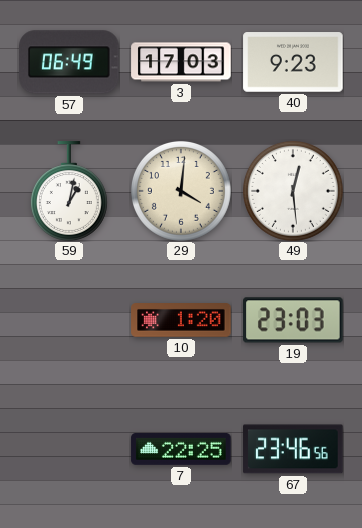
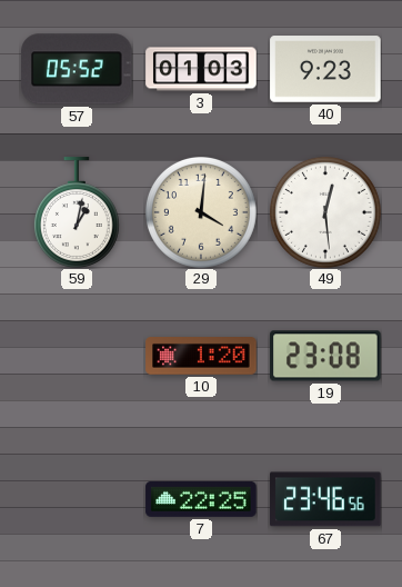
57: 06:49 -> 05:52
3: 17:03 -> 01:03
19: 23:03 -> 23:08
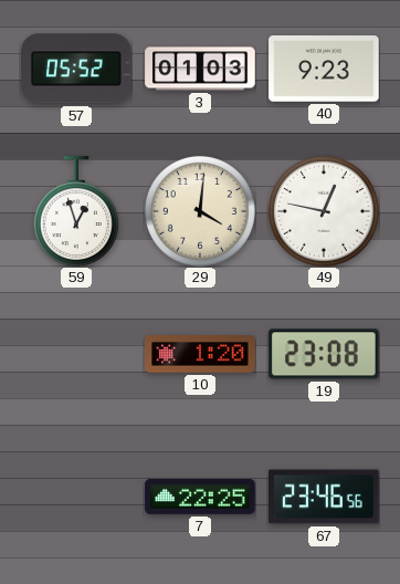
59: 1:02 -> 12:57
49: 12:29 -> 12:47
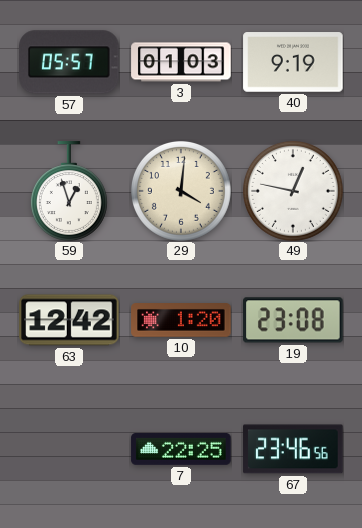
57: 05:52 -> 05:57
40: 9:23 -> 9:19
63: none -> 12:42
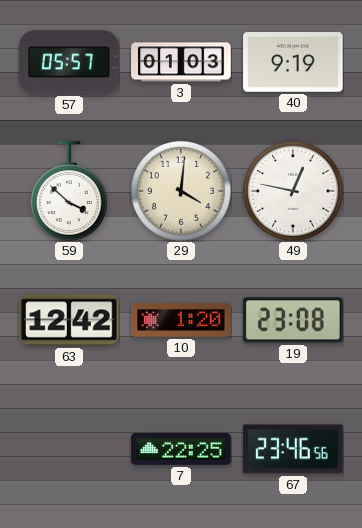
59: 12:57 -> 3:52
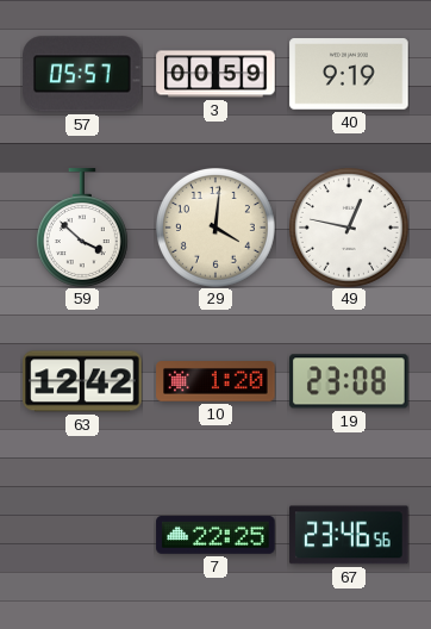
3: 01:03 -> 00:59
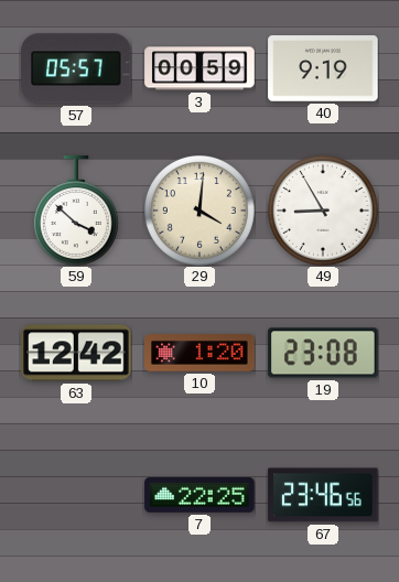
49: 12:47 -> 8:55
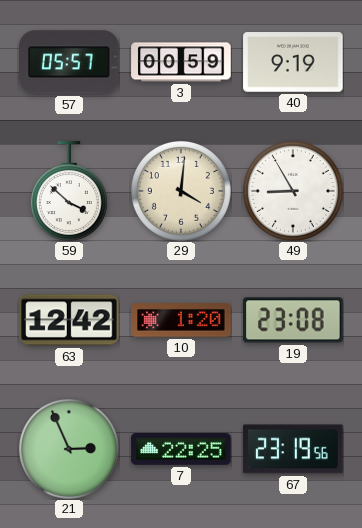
21: none -> 2:56
67: 23:46 -> 23:19
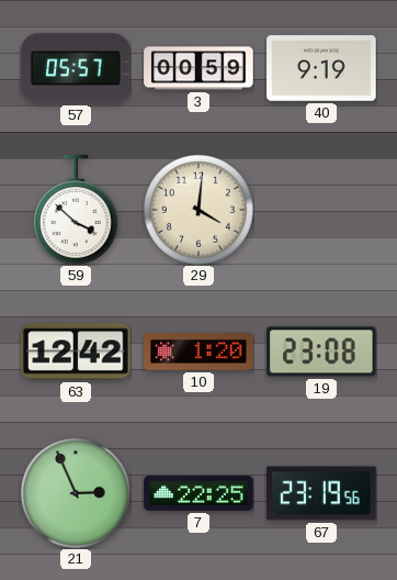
49: 8:55 -> none
